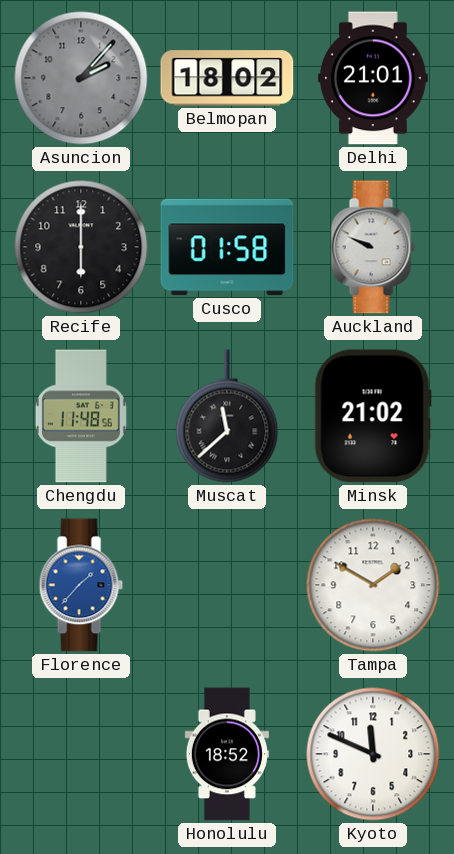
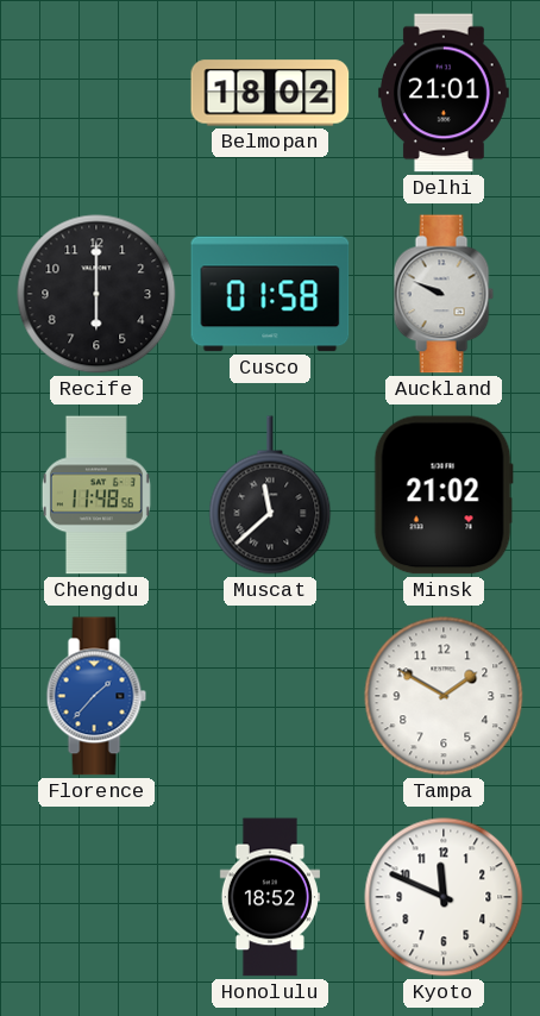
Asuncion: 2:07 -> none
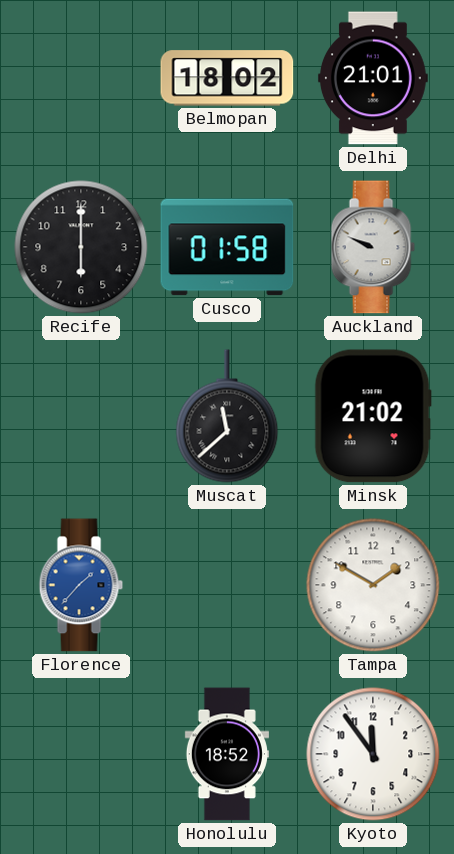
Chengdu: 11:48 -> none
Kyoto: 11:49 -> 11:54
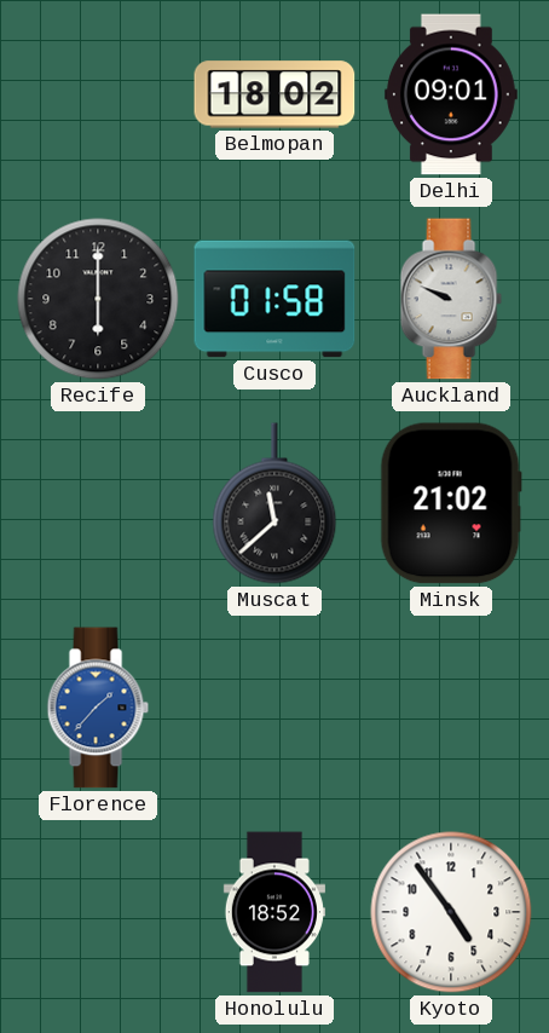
Delhi: 21:01 -> 09:01
Tampa: 1:50 -> none
Kyoto: 11:54 -> 4:54
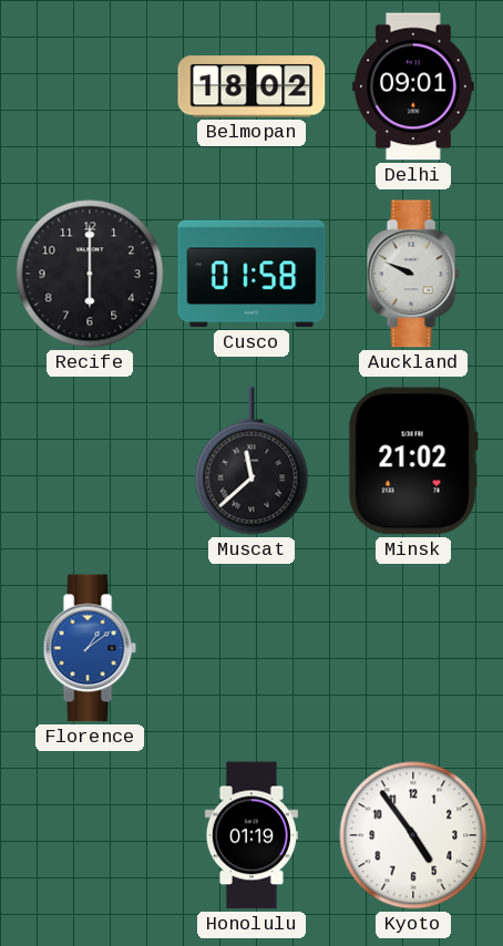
Florence: 1:37 -> 1:09
Honolulu: 18:52 -> 01:19
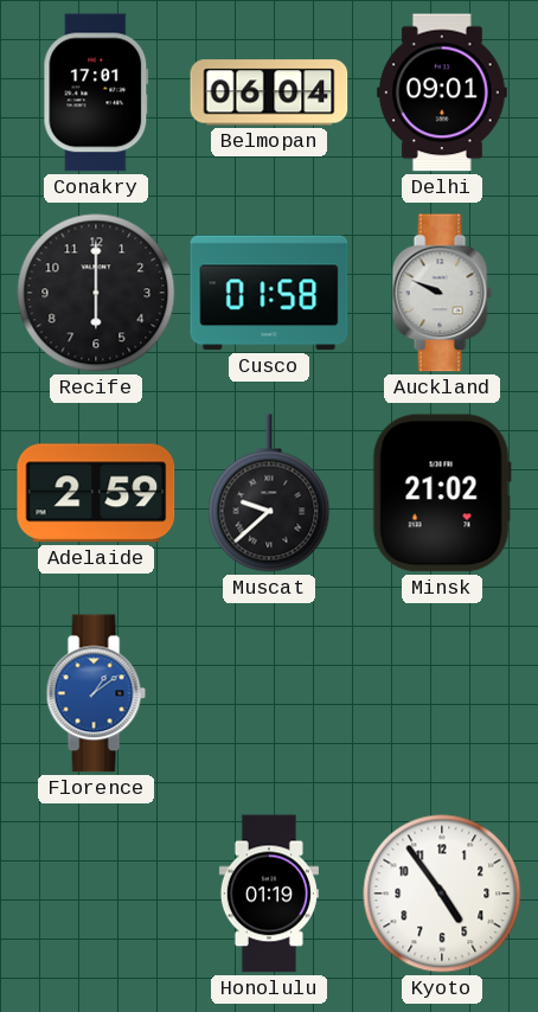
Conakry: none -> 17:01
Belmopan: 18:02 -> 06:04
Adelaide: none -> 2:59
Muscat: 11:38 -> 9:38
